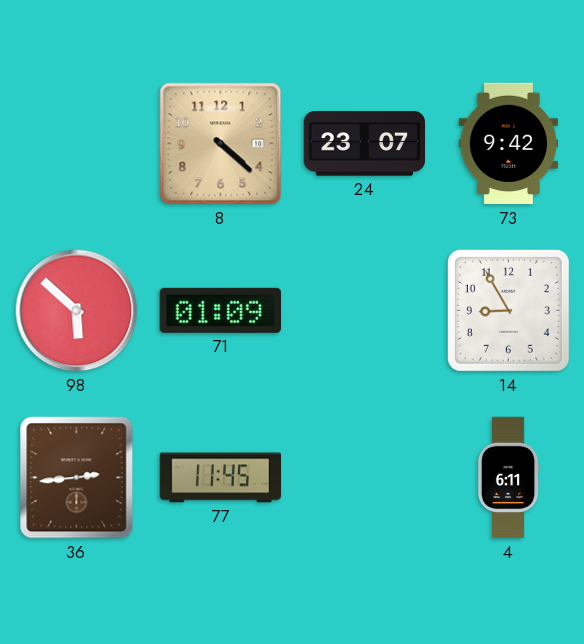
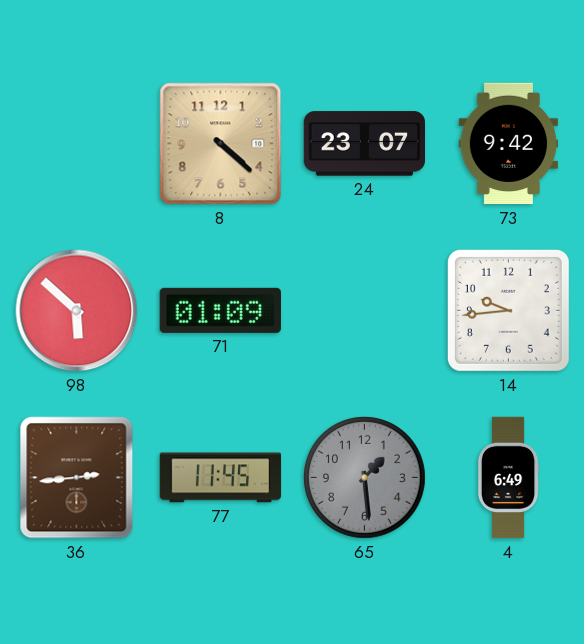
14: 8:55 -> 9:44
65: none -> 1:29
4: 6:11 -> 6:49
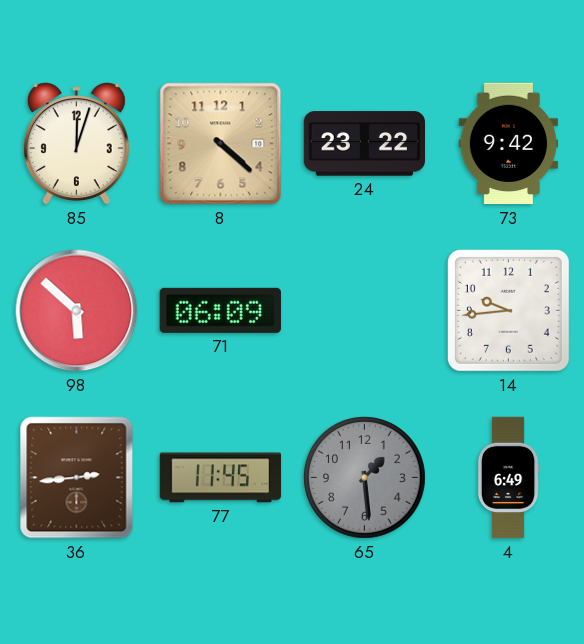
85: none -> 12:03
24: 23:07 -> 23:22
71: 01:09 -> 06:09
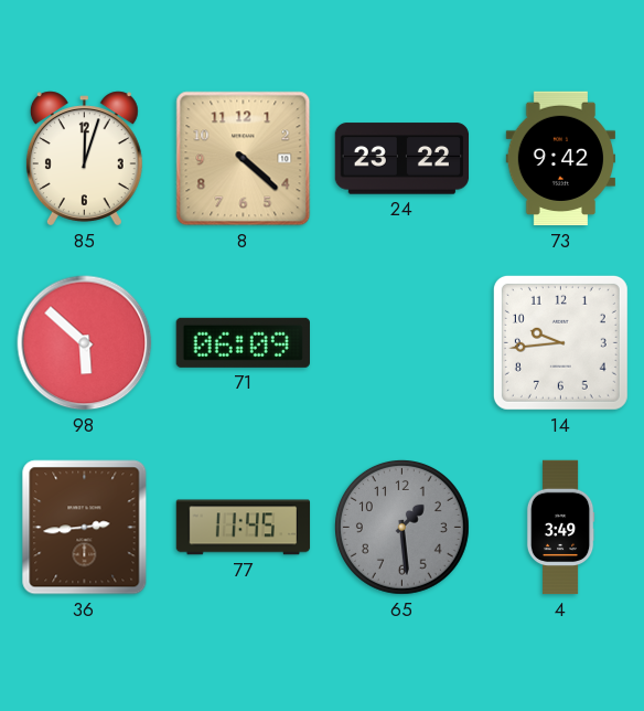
4: 6:49 -> 3:49
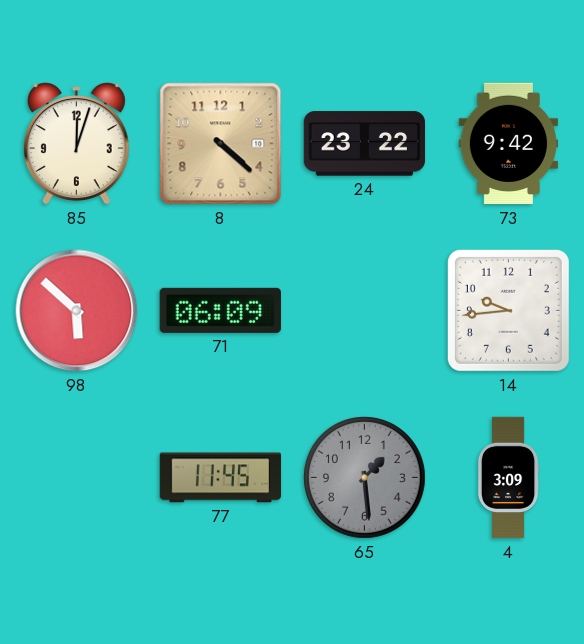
36: 2:44 -> none
4: 3:49 -> 3:09
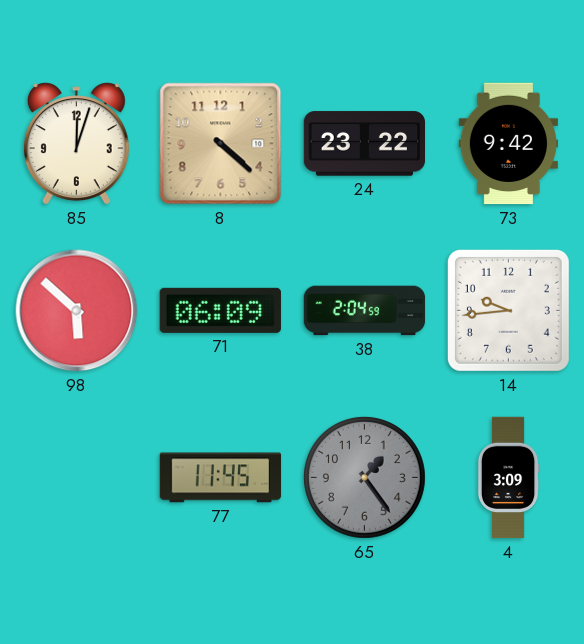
38: none -> 2:04
65: 1:29 -> 1:24
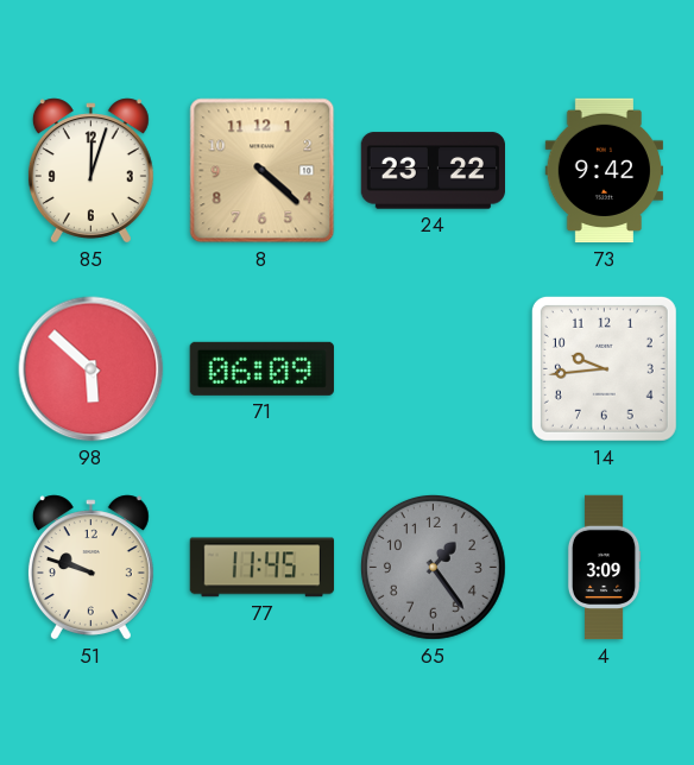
38: 2:04 -> none
51: none -> 9:48
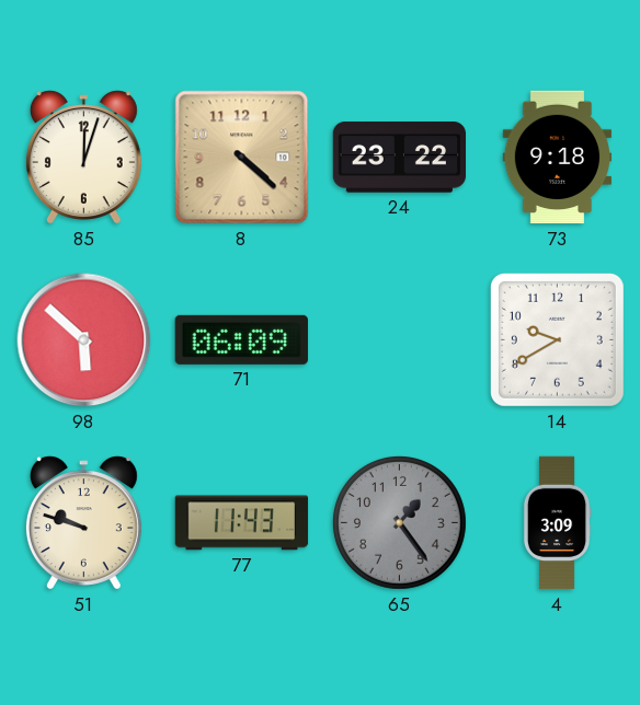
73: 9:42 -> 9:18
14: 9:44 -> 9:40
77: 11:45 -> 11:43
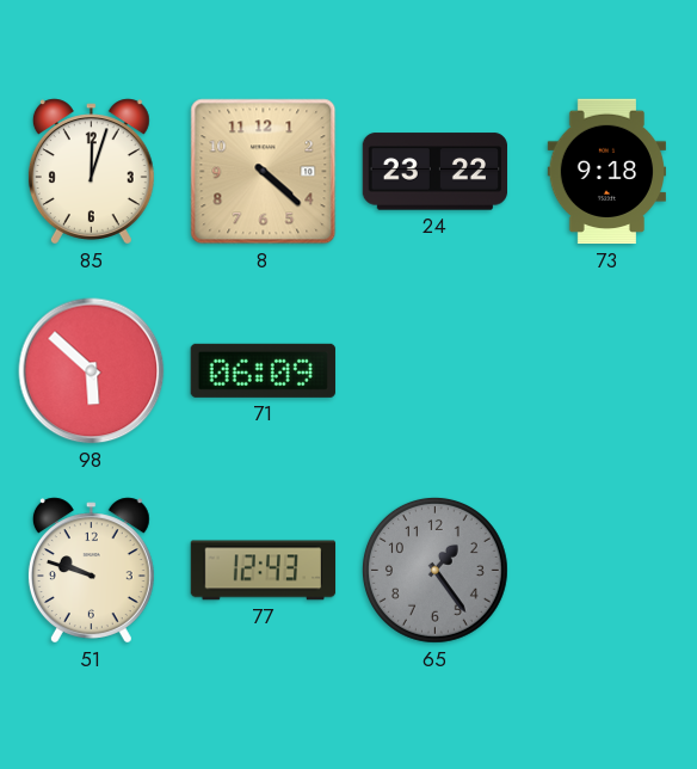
14: 9:40 -> none
77: 11:43 -> 12:43
4: 3:09 -> none
